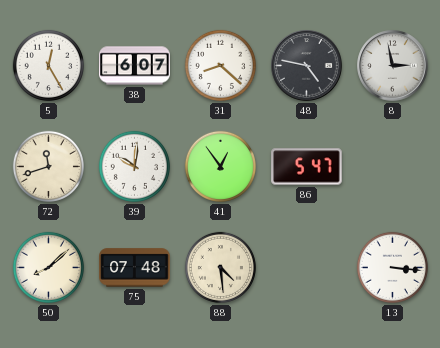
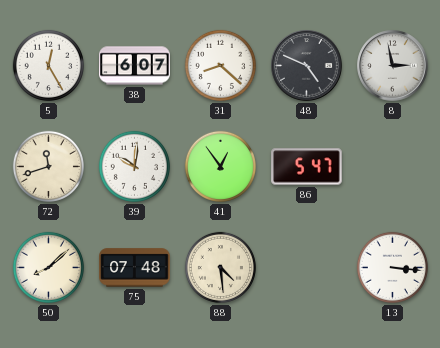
48: 4:47 -> 4:49
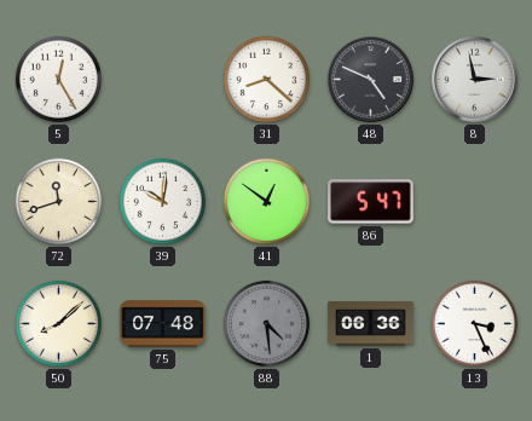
38: 6:07 -> none
41: 12:54 -> 12:51
88 dial: cream -> grey
1: none -> 06:36
13: 3:16 -> 3:26
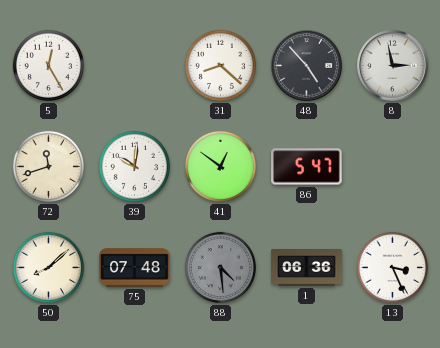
48: 4:49 -> 4:53
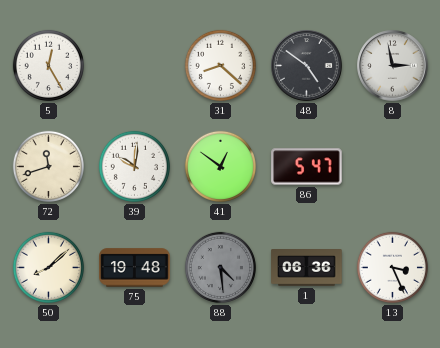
48: 4:53 -> 4:51
75: 07:48 -> 19:48
